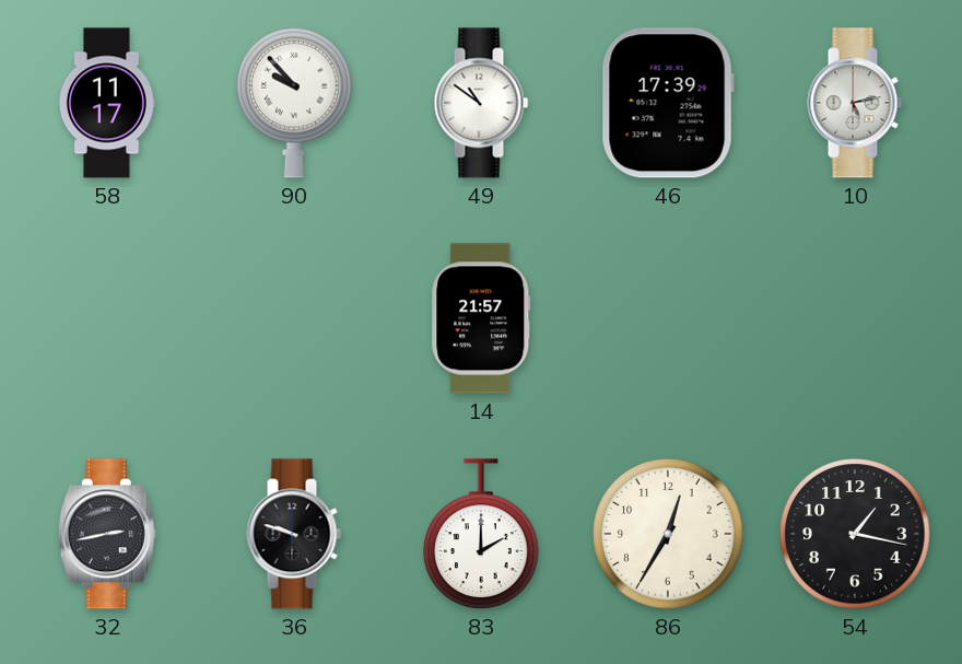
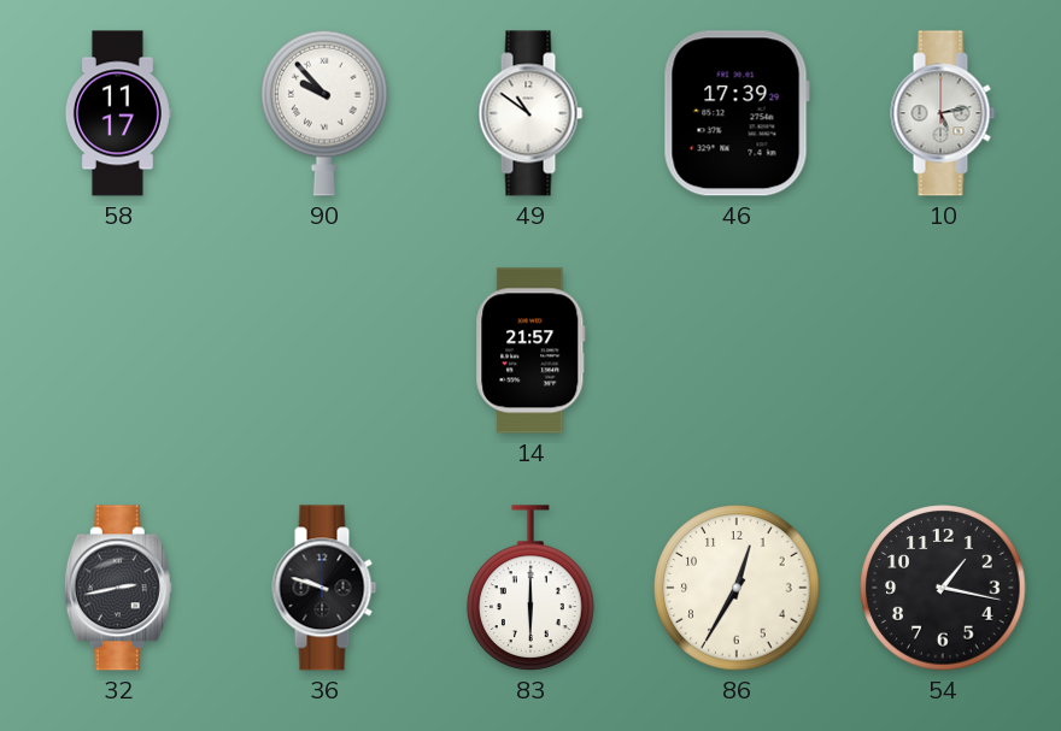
83: 2:00 -> 6:00
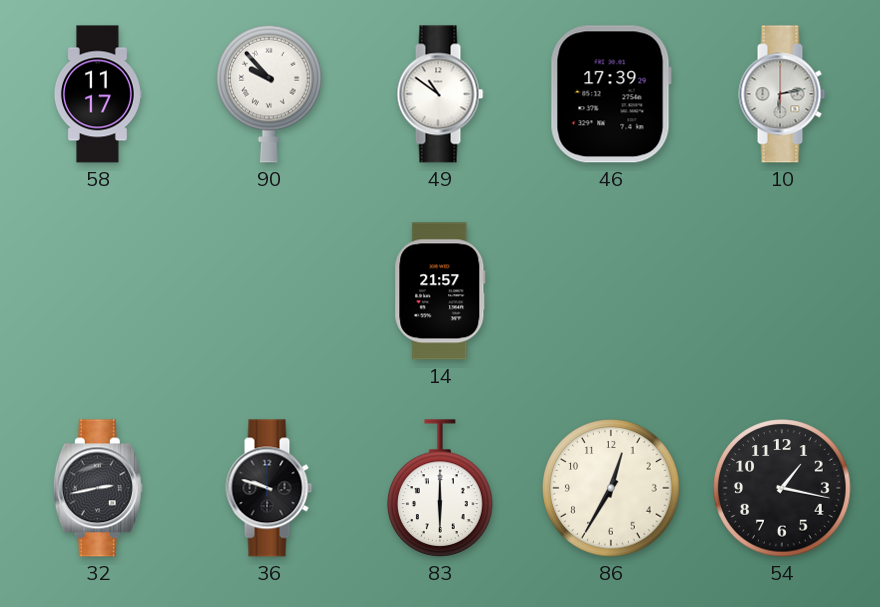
10: 5:13 -> 6:13
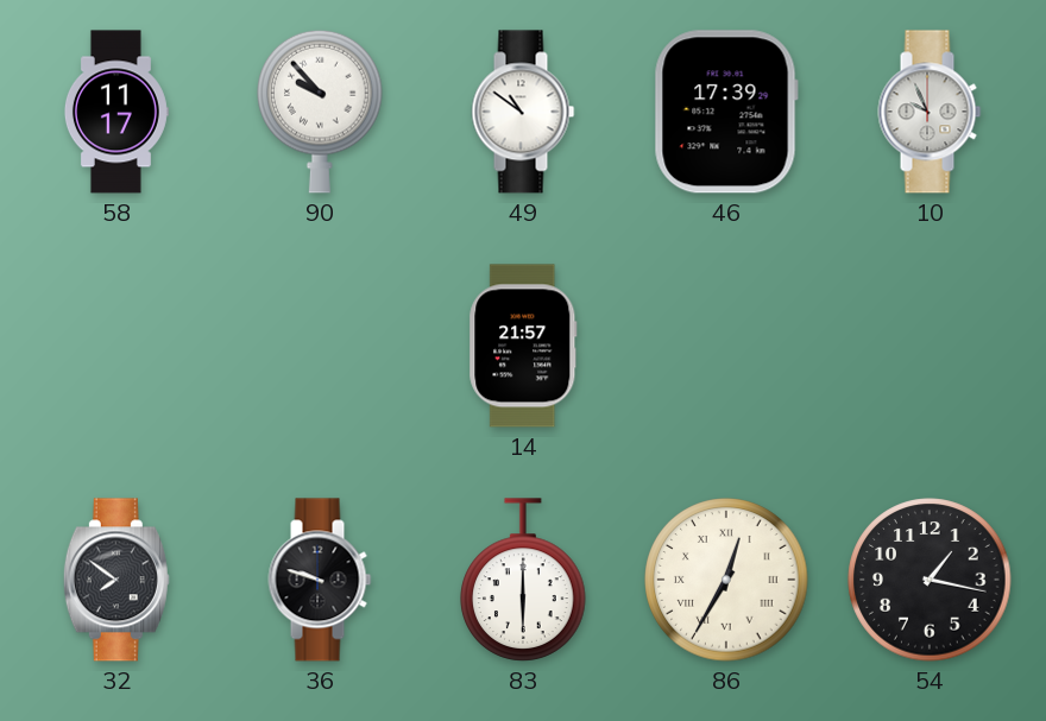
10: 6:13 -> 9:56
32: 2:43 -> 7:51
86 numerals: Arabic -> Roman
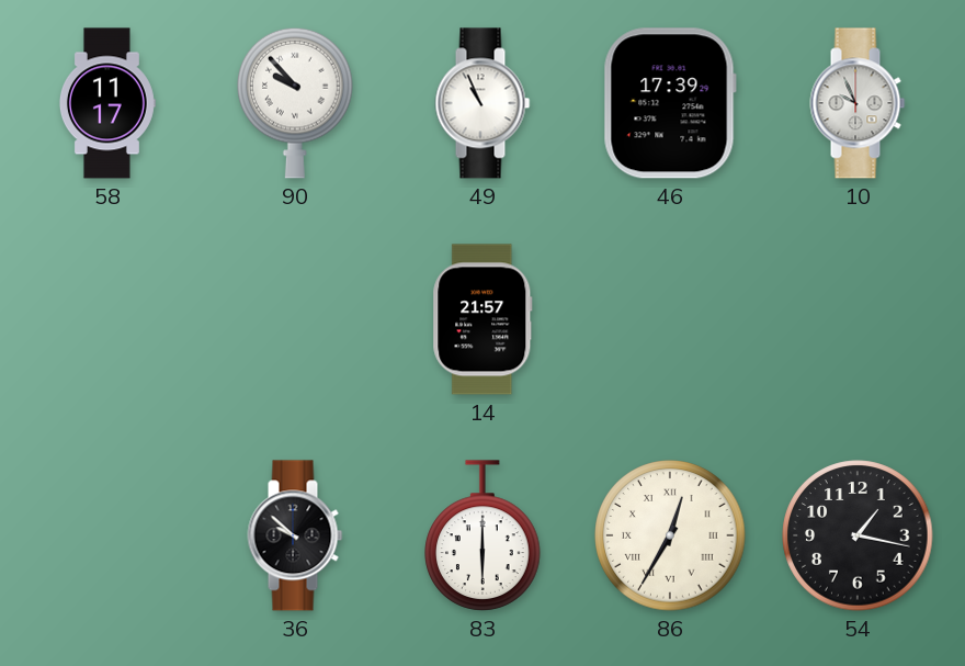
49: 10:51 -> 10:56
32: 7:51 -> none
36: 9:48 -> 9:52
